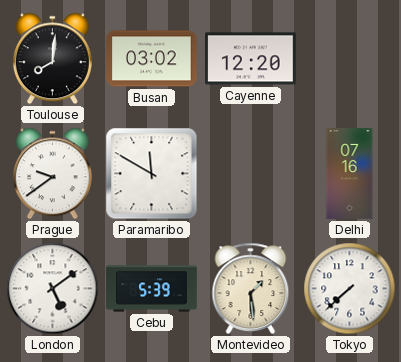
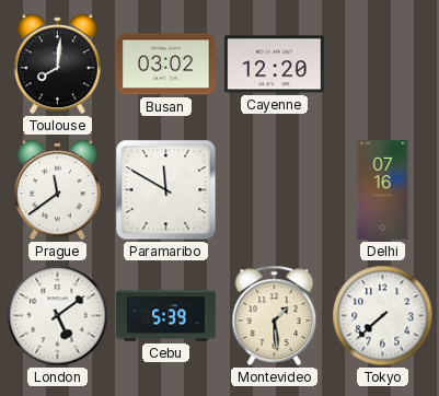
Prague: 9:39 -> 11:39
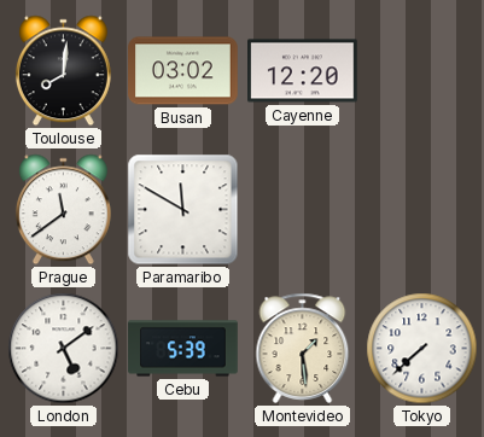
Delhi: 07:16 -> none
